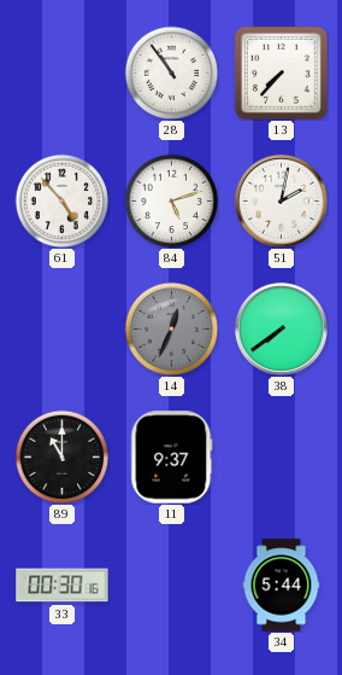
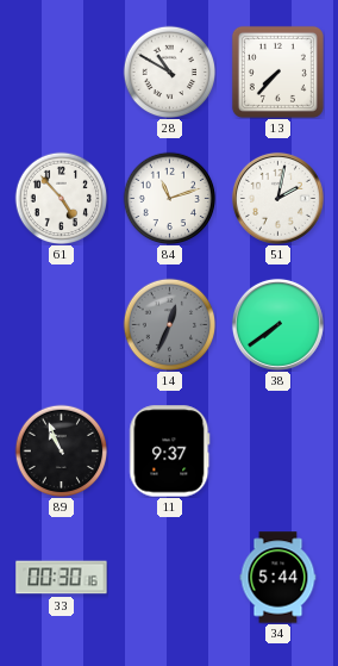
28: 10:54 -> 10:50
84: 5:12 -> 11:12
89: 11:00 -> 10:56
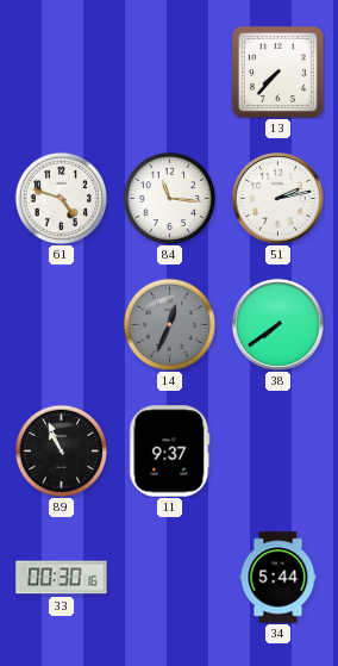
28: 10:50 -> none
61: 4:53 -> 4:48
84: 11:12 -> 11:16
51: 2:02 -> 2:13
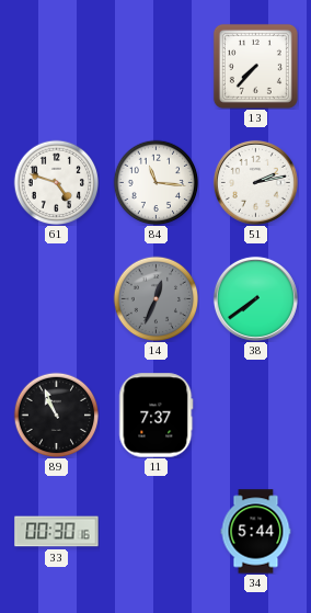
11: 9:37 -> 7:37
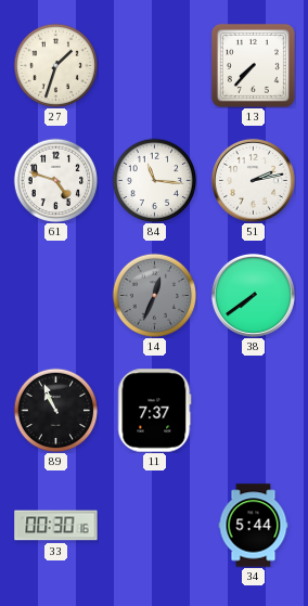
27: none -> 1:33
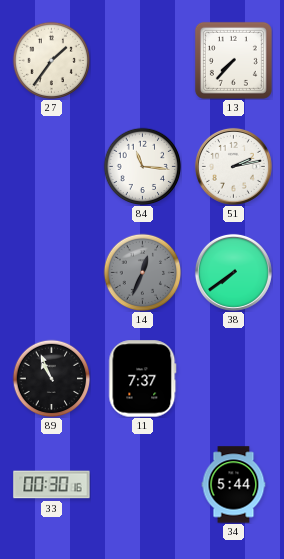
27: 1:33 -> 1:36
61: 4:48 -> none
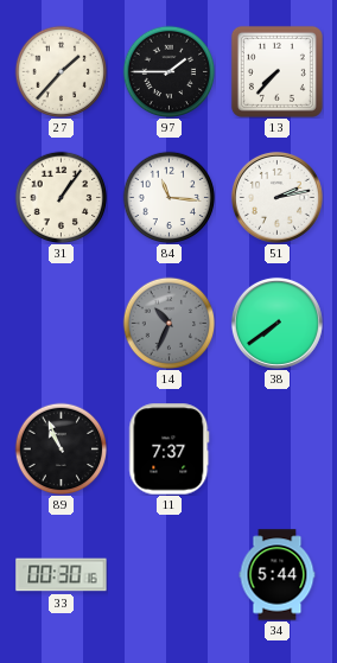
27: 1:36 -> 1:37
97: none -> 1:45
31: none -> 1:06
14: 12:34 -> 10:34
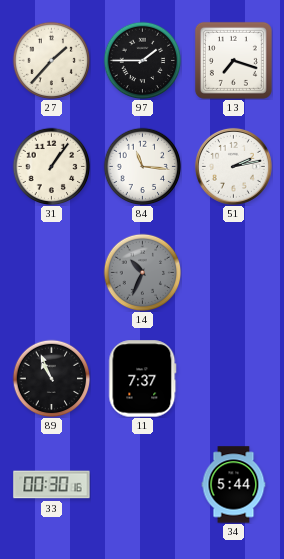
13: 7:37 -> 7:18
38: 7:39 -> none
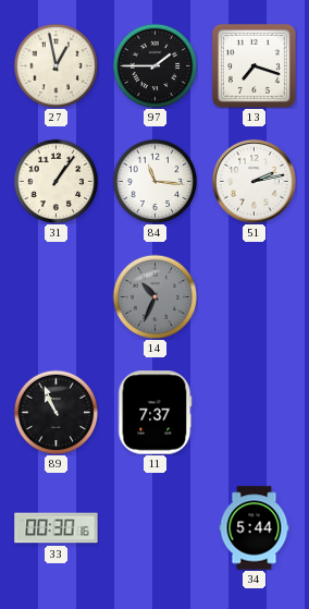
27: 1:37 -> 12:58
